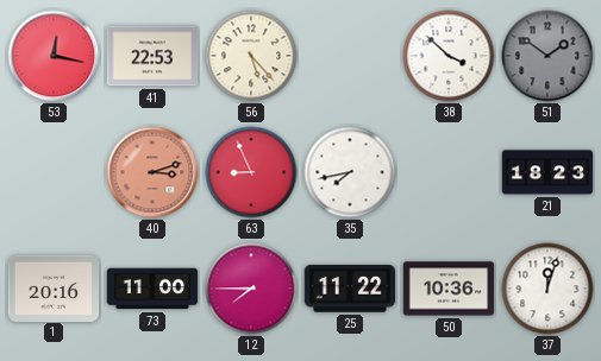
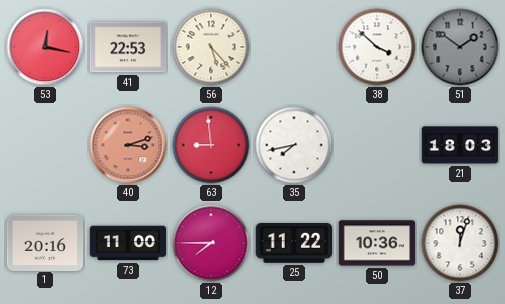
63: 8:56 -> 8:59
21: 18:23 -> 18:03
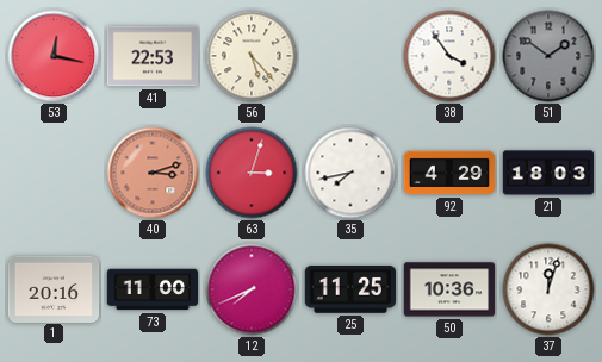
38: 3:52 -> 3:54
63: 8:59 -> 3:03
92: none -> 4:29
12: 7:45 -> 7:41
25: 11:22 -> 11:25
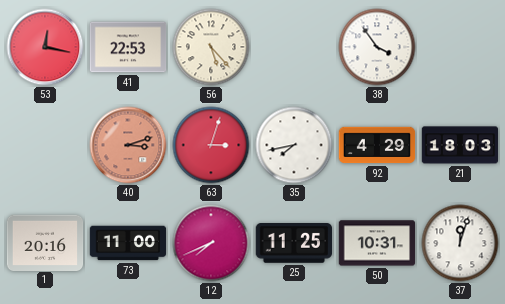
51: 1:51 -> none
50: 10:36 -> 10:31
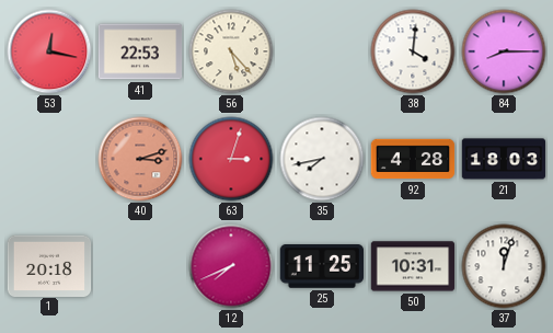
38: 3:54 -> 4:01
84: none -> 8:15
92: 4:29 -> 4:28
1: 20:16 -> 20:18
73: 11:00 -> none
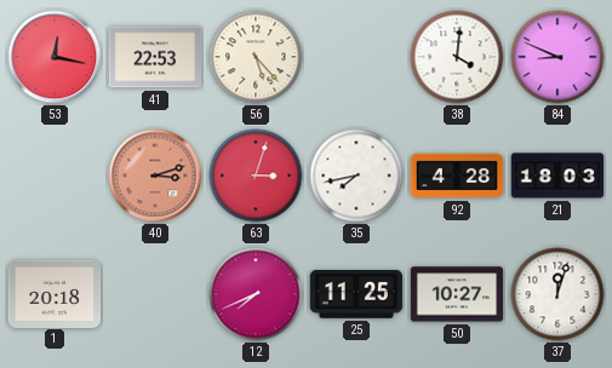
84: 8:15 -> 8:49
50: 10:31 -> 10:27
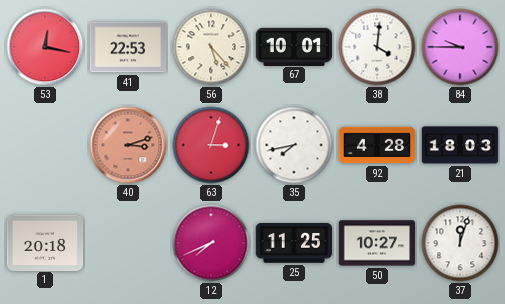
67: none -> 10:01
84: 8:49 -> 9:45
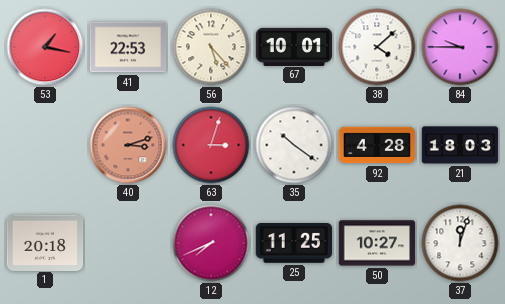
53: 12:17 -> 1:17
38: 4:01 -> 4:08
35: 7:43 -> 10:21
